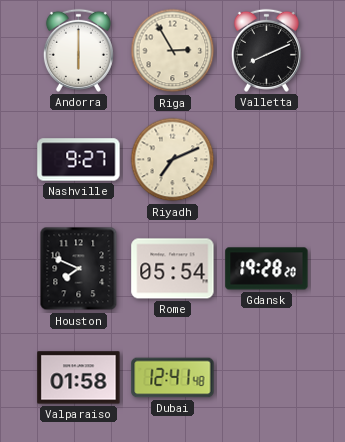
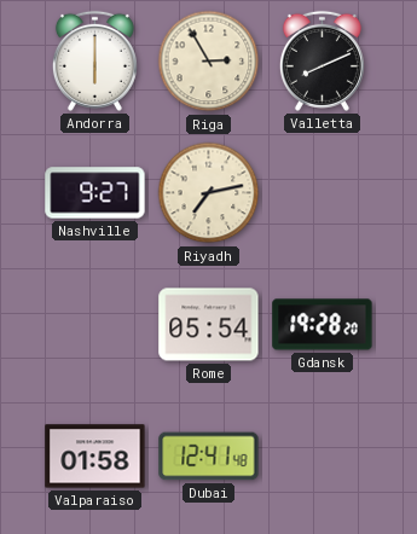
Riyadh: 7:11 -> 7:13
Houston: 7:49 -> none
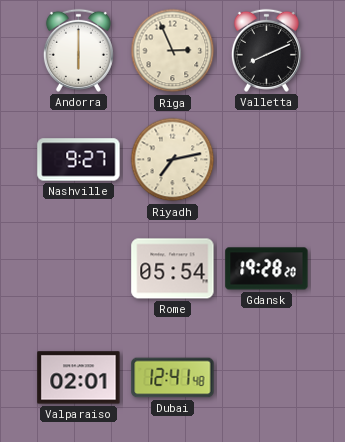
Riga: 2:55 -> 2:56
Valparaiso: 01:58 -> 02:01
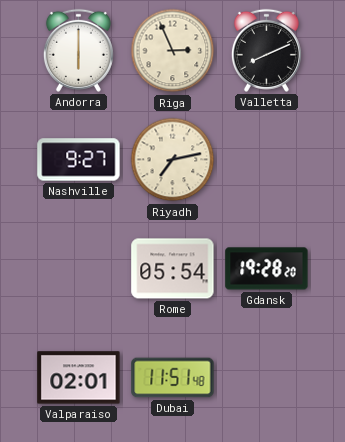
Dubai: 12:41 -> 11:51
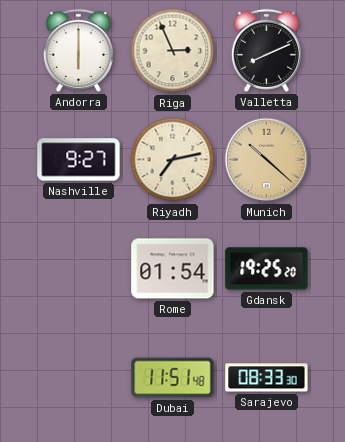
Munich: none -> 10:22
Rome: 05:54 -> 01:54
Gdansk: 19:28 -> 19:25
Valparaiso: 02:01 -> none
Sarajevo: none -> 08:33
